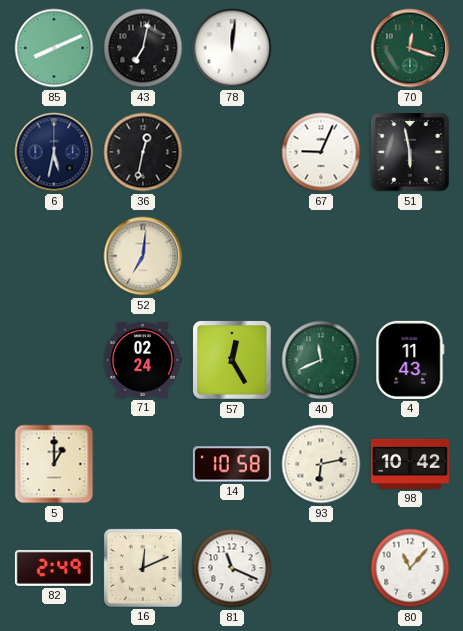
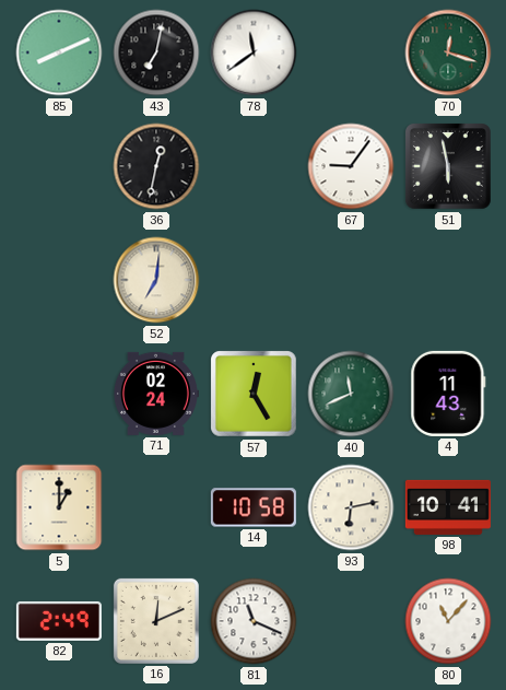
78: 12:01 -> 11:39
6: 5:32 -> none
67: 9:04 -> 9:06
98: 10:42 -> 10:41
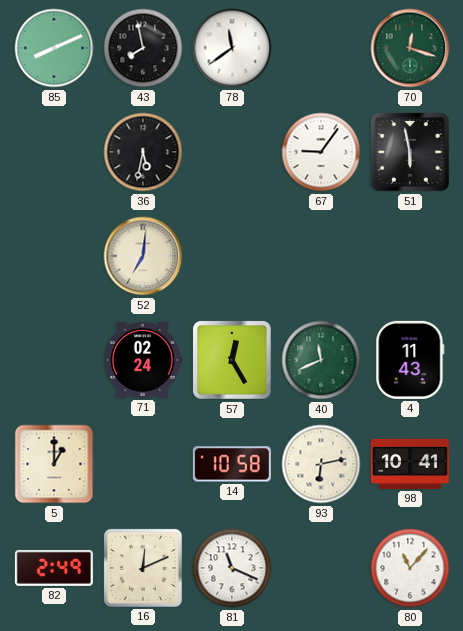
43: 7:02 -> 7:58
36: 12:32 -> 5:32
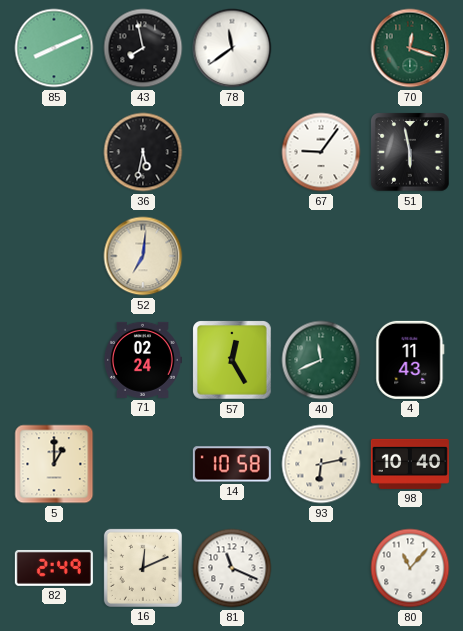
98: 10:41 -> 10:40
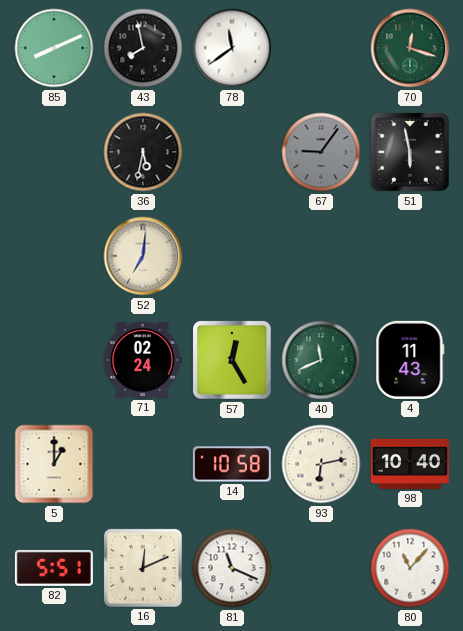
67 dial: white -> grey
82: 2:49 -> 5:51
